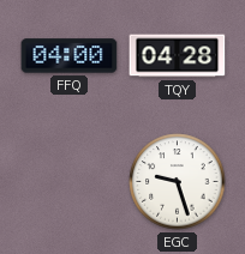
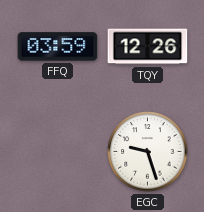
FFQ: 04:00 -> 03:59
TQY: 04:28 -> 12:26
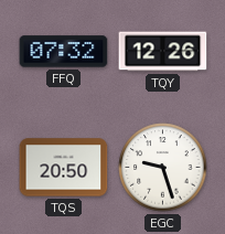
FFQ: 03:59 -> 07:32
TQS: none -> 20:50
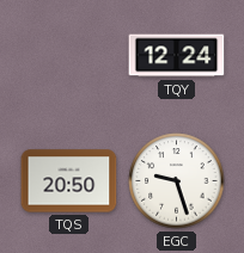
FFQ: 07:32 -> none
TQY: 12:26 -> 12:24
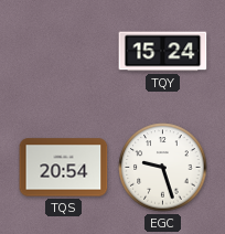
TQY: 12:24 -> 15:24
TQS: 20:50 -> 20:54
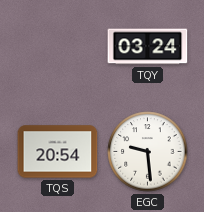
TQY: 15:24 -> 03:24
EGC: 9:27 -> 9:29
